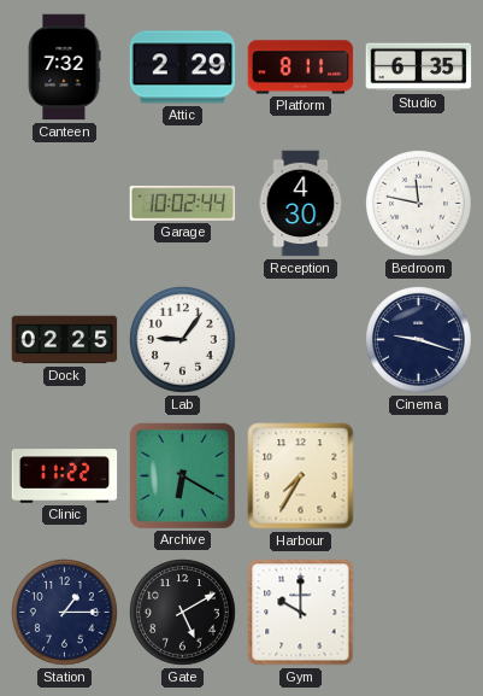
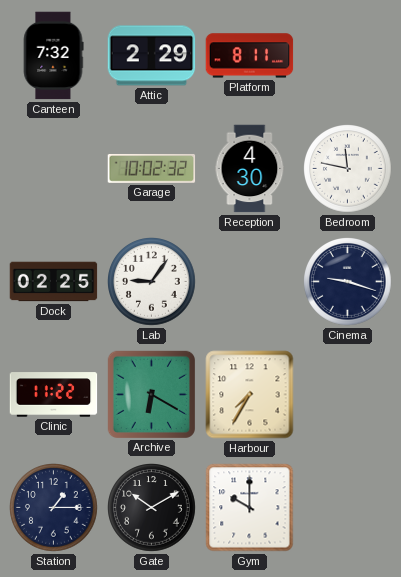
Studio: 6:35 -> none
Garage: 10:02:44 -> 10:02:32
Gate: 5:10 -> 10:10
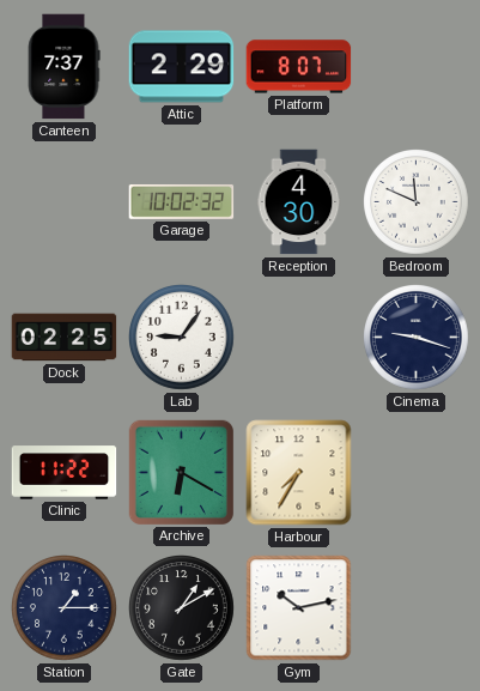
Canteen: 7:32 -> 7:37
Platform: 8:11 -> 8:07
Bedroom: 11:47 -> 11:49
Gate: 10:10 -> 1:10
Gym: 10:00 -> 10:13
